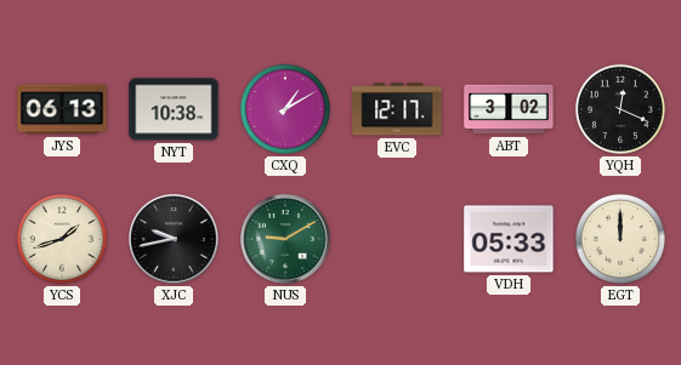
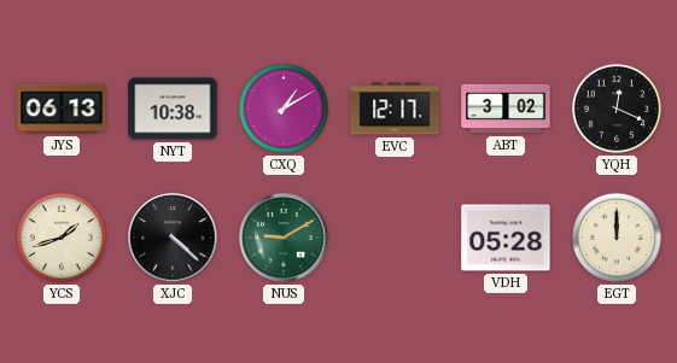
XJC: 9:43 -> 4:22
VDH: 05:33 -> 05:28
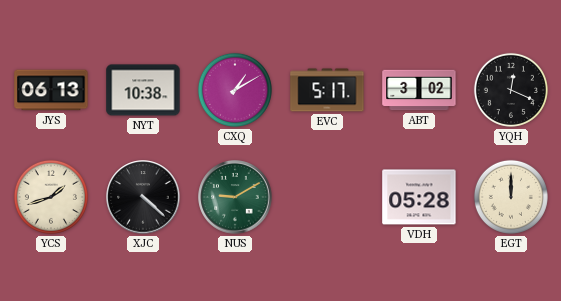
EVC: 12:17 -> 5:17
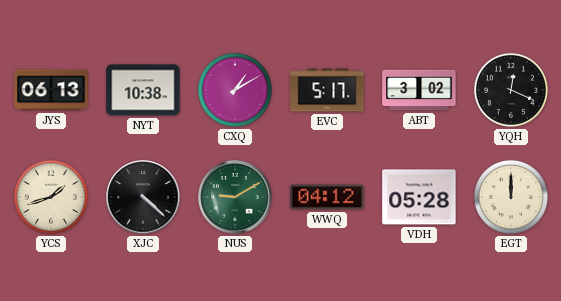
WWQ: none -> 04:12
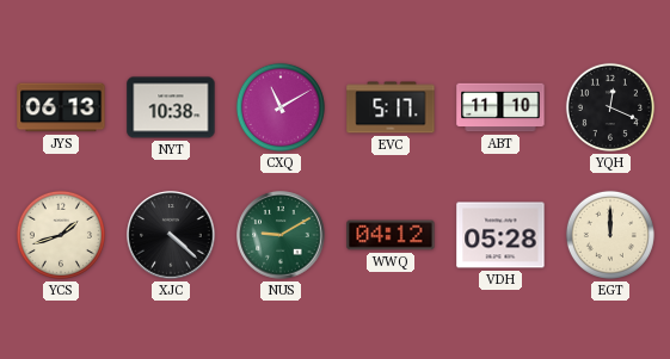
CXQ: 1:10 -> 11:10
ABT: 3:02 -> 11:10
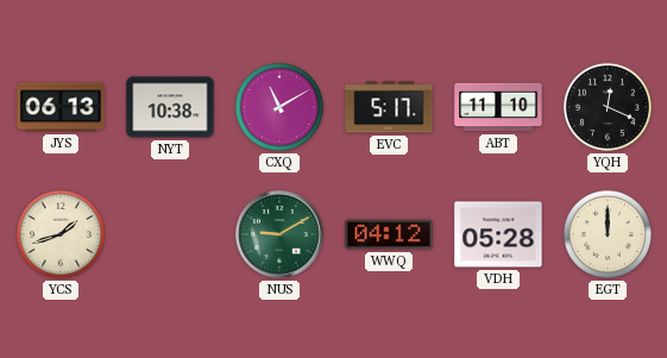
XJC: 4:22 -> none
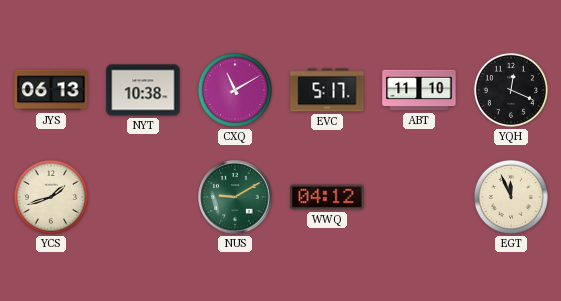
VDH: 05:28 -> none
EGT: 12:00 -> 11:56
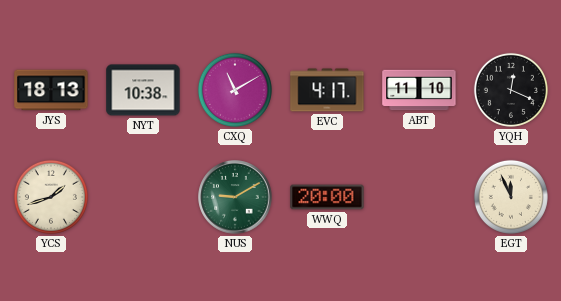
JYS: 06:13 -> 18:13
EVC: 5:17 -> 4:17
WWQ: 04:12 -> 20:00
